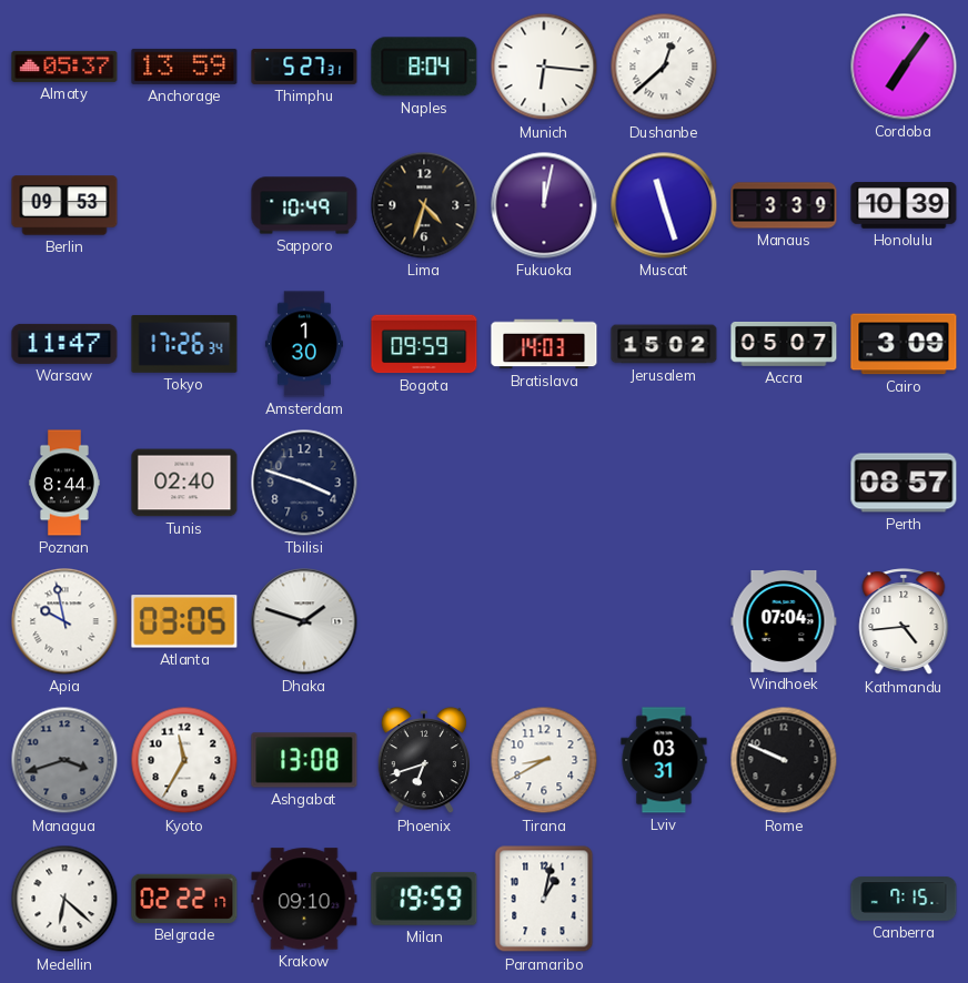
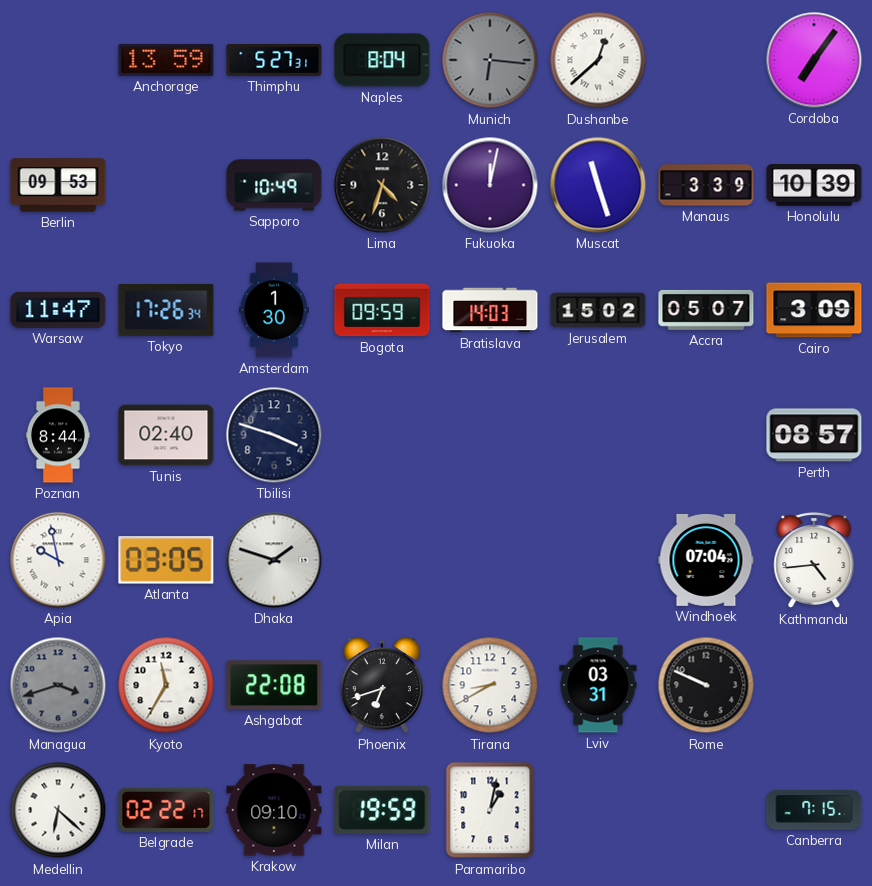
Almaty: 05:37 -> none
Munich dial: white -> grey
Ashgabat: 13:08 -> 22:08
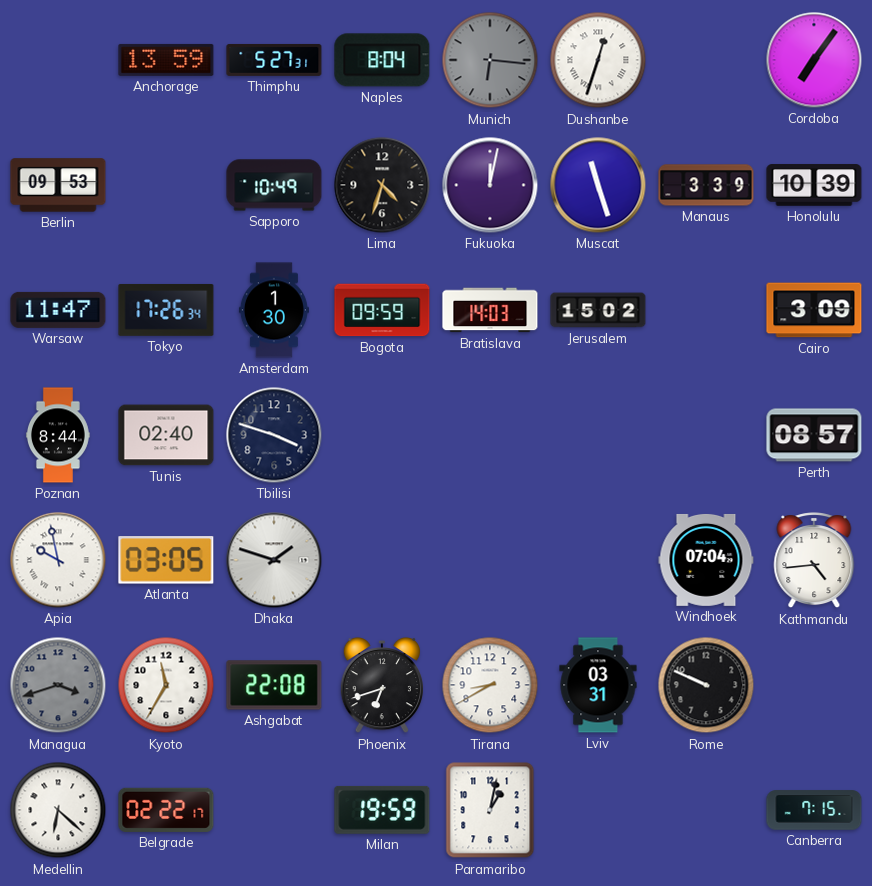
Dushanbe: 12:38 -> 12:33
Accra: 05:07 -> none
Krakow: 09:10 -> none
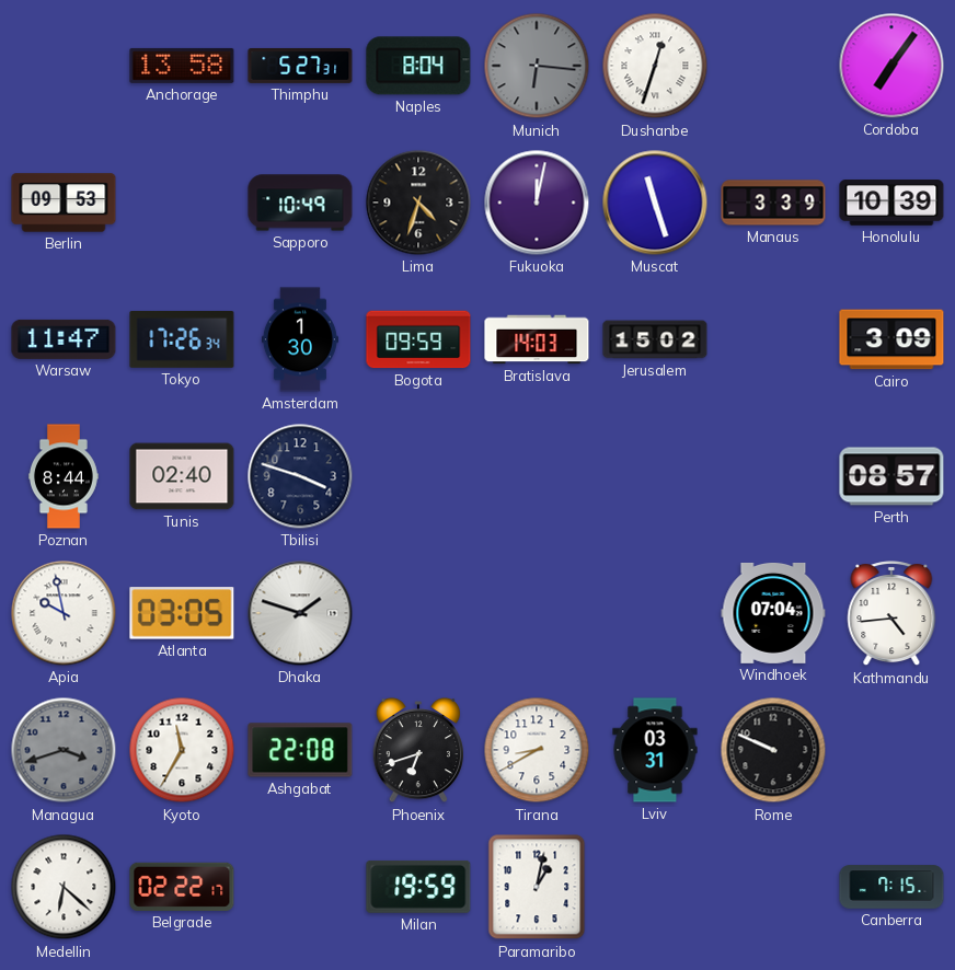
Anchorage: 13:59 -> 13:58
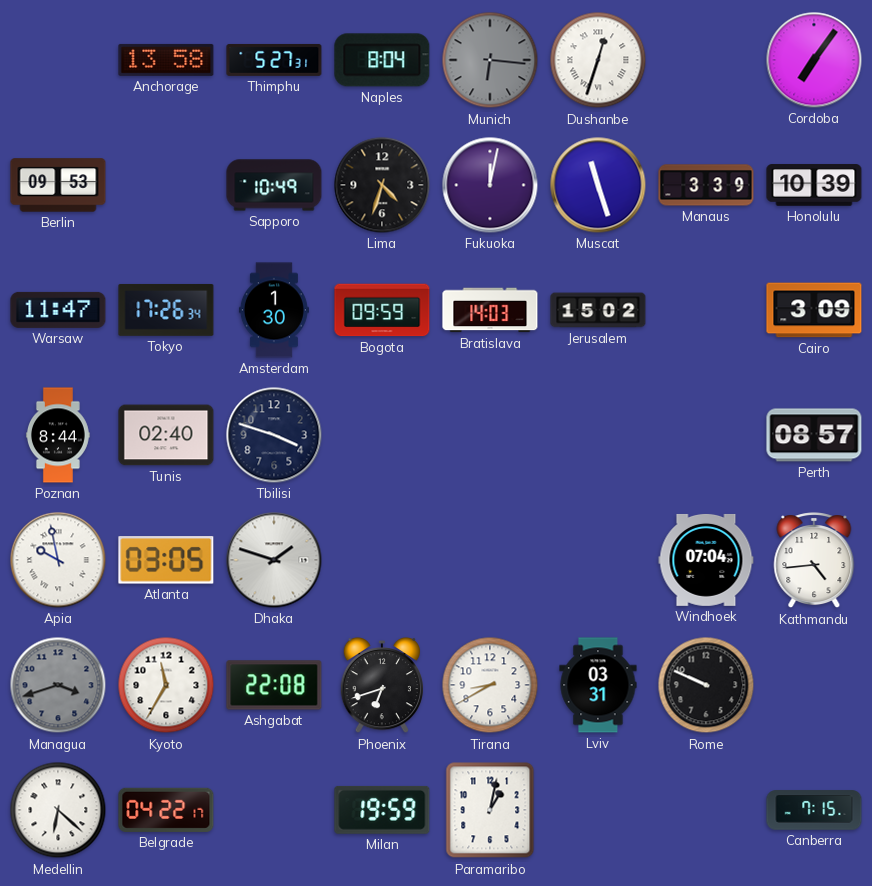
Belgrade: 02:22 -> 04:22
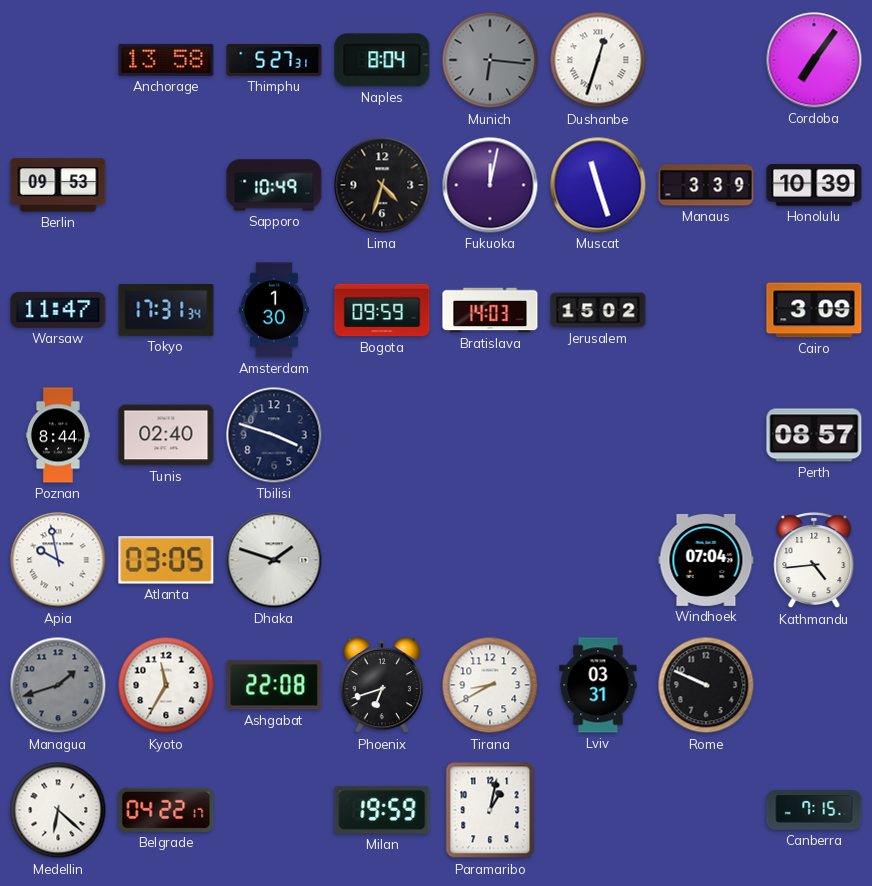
Tokyo: 17:26 -> 17:31
Managua: 3:42 -> 1:42
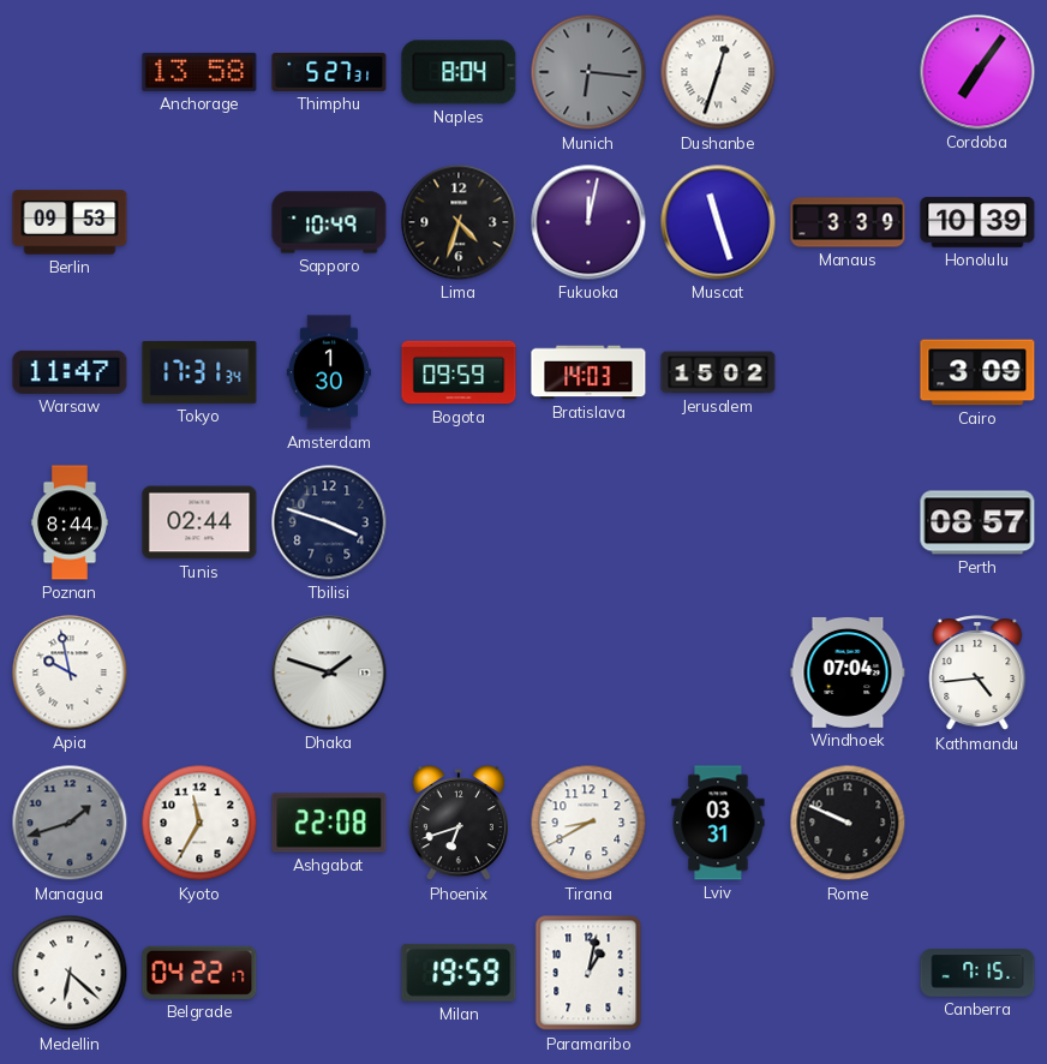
Tunis: 02:40 -> 02:44
Atlanta: 03:05 -> none
